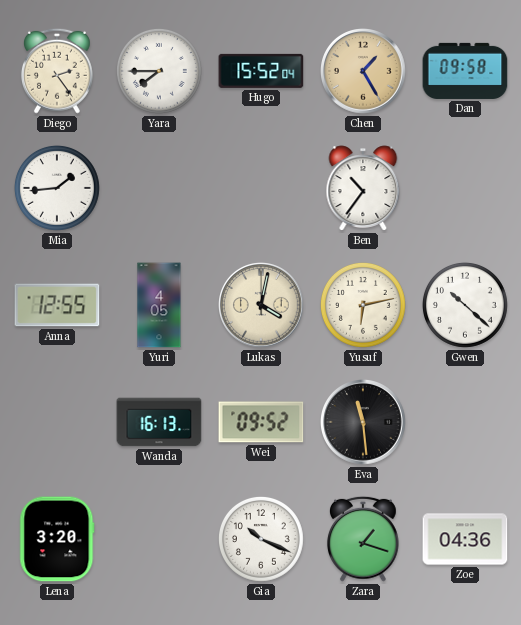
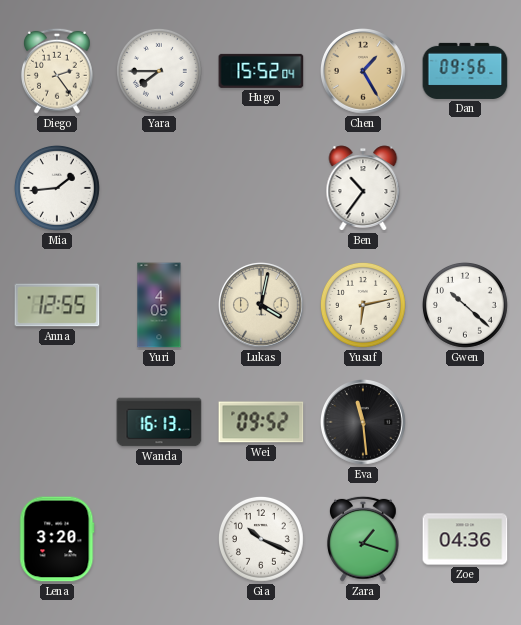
Dan: 09:58 -> 09:56
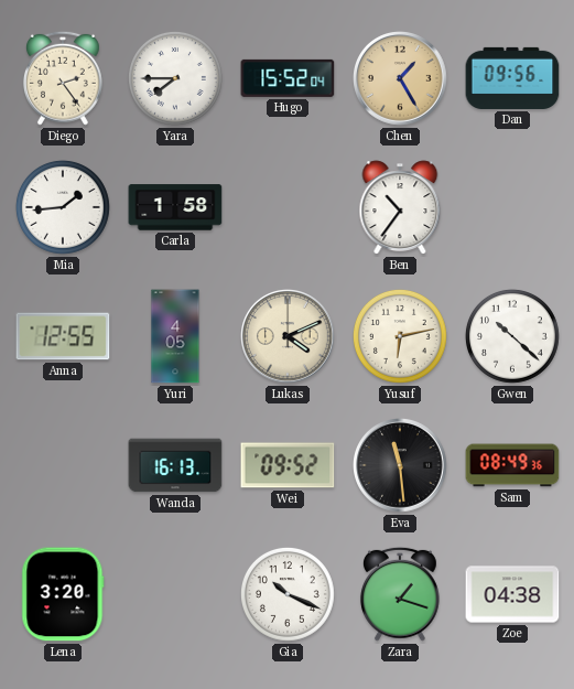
Carla: none -> 1:58
Lukas: 4:02 -> 4:11
Sam: none -> 08:49
Zoe: 04:36 -> 04:38
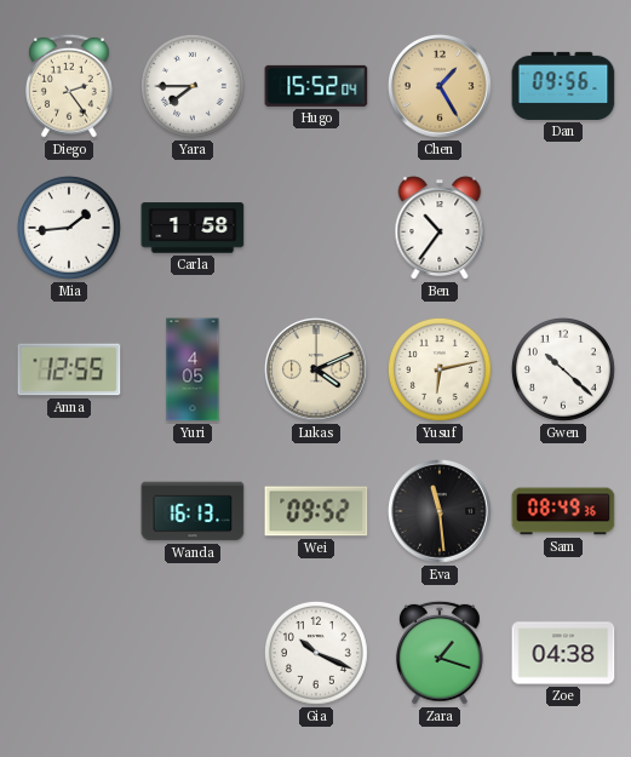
Lena: 3:20 -> none
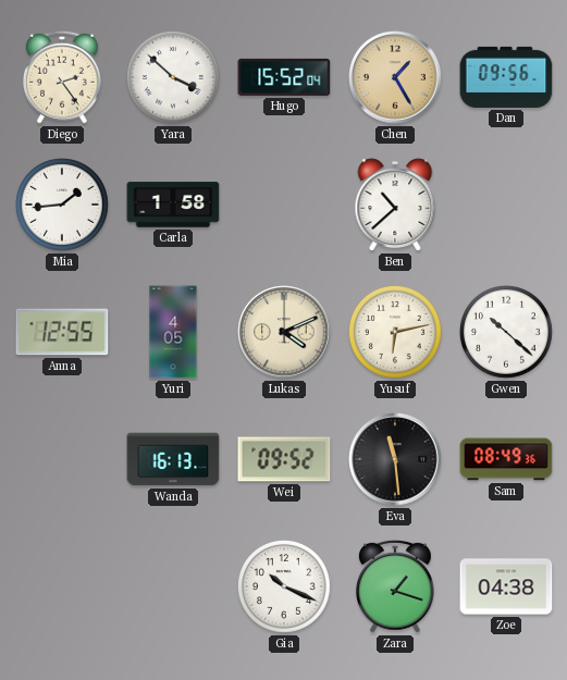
Yara: 7:45 -> 3:52
Ben: 10:36 -> 10:38
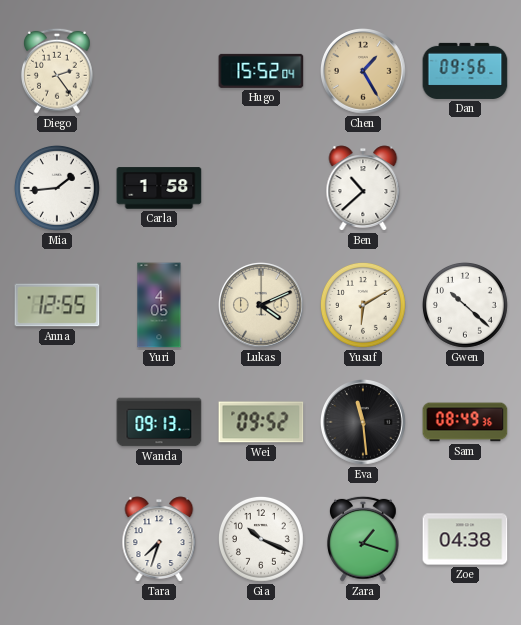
Yara: 3:52 -> none
Yusuf: 6:13 -> 6:10
Wanda: 16:13 -> 09:13
Tara: none -> 7:33
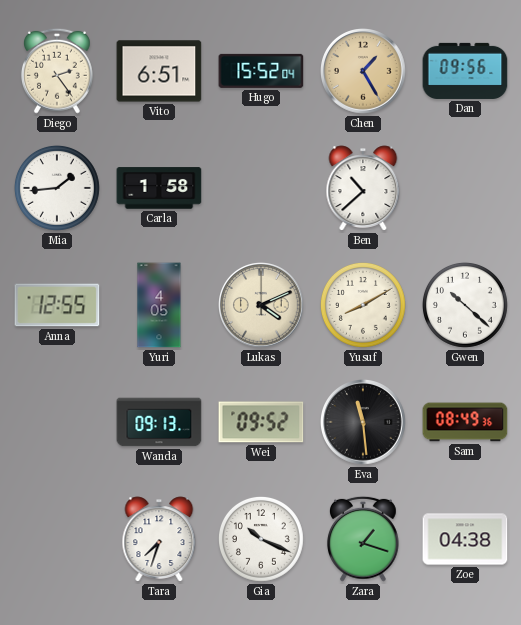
Vito: none -> 6:51
Yusuf: 6:10 -> 8:10
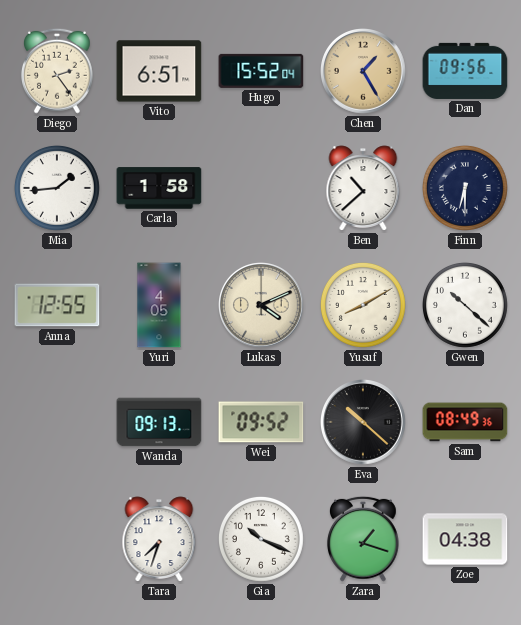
Finn: none -> 6:30
Eva: 11:29 -> 10:22
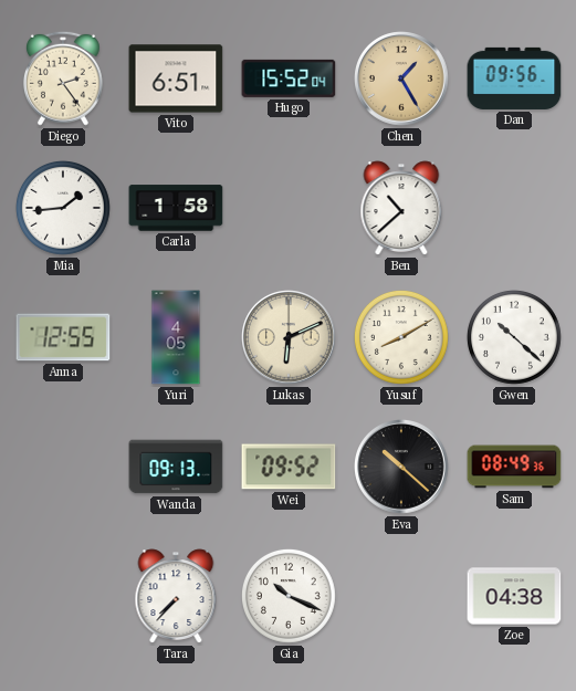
Finn: 6:30 -> none
Lukas: 4:11 -> 6:11
Tara: 7:33 -> 7:37
Zara: 1:18 -> none
